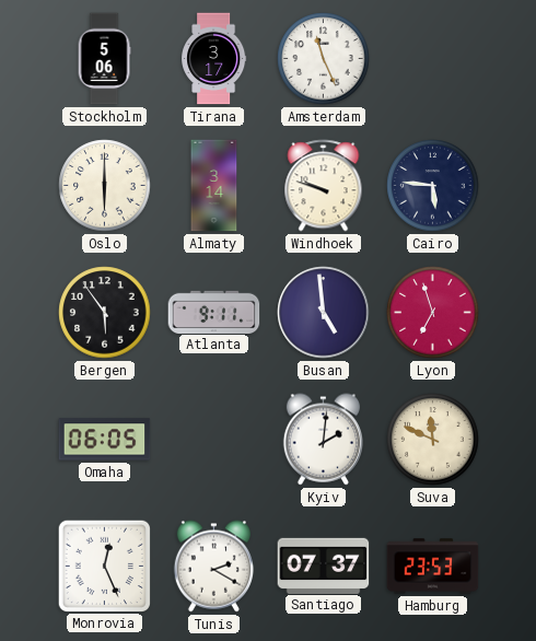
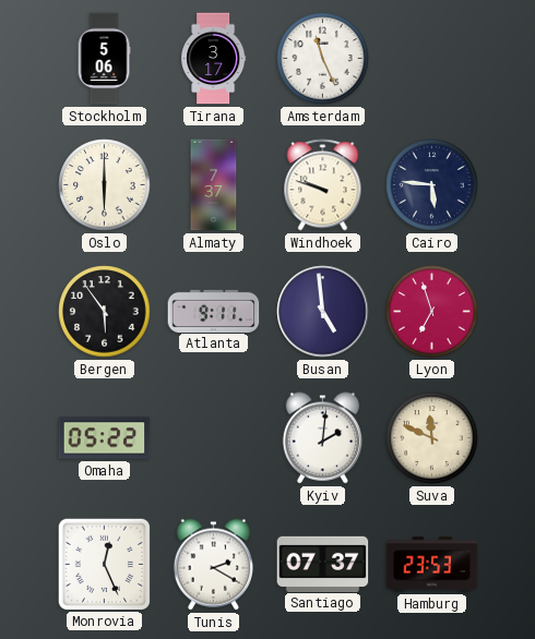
Almaty: 3:14 -> 7:37
Omaha: 06:05 -> 05:22
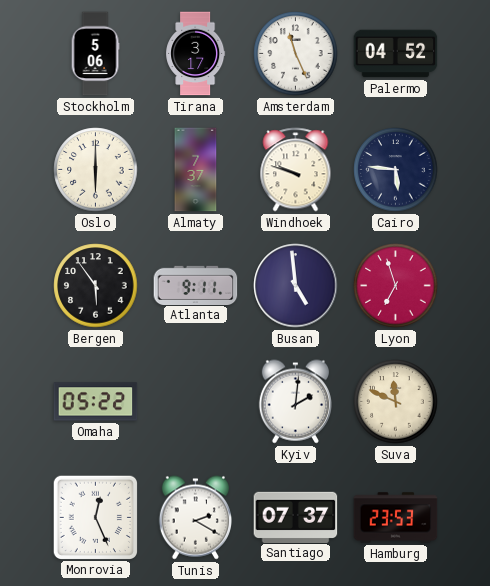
Palermo: none -> 04:52
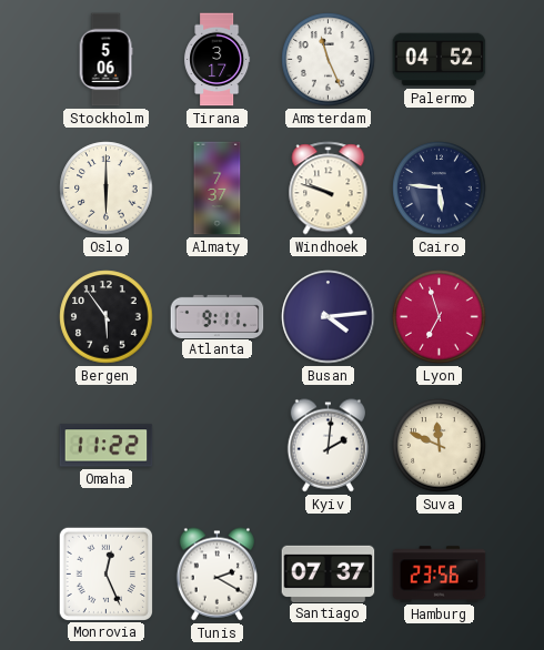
Busan: 4:59 -> 4:14
Omaha: 05:22 -> 11:22
Hamburg: 23:53 -> 23:56
